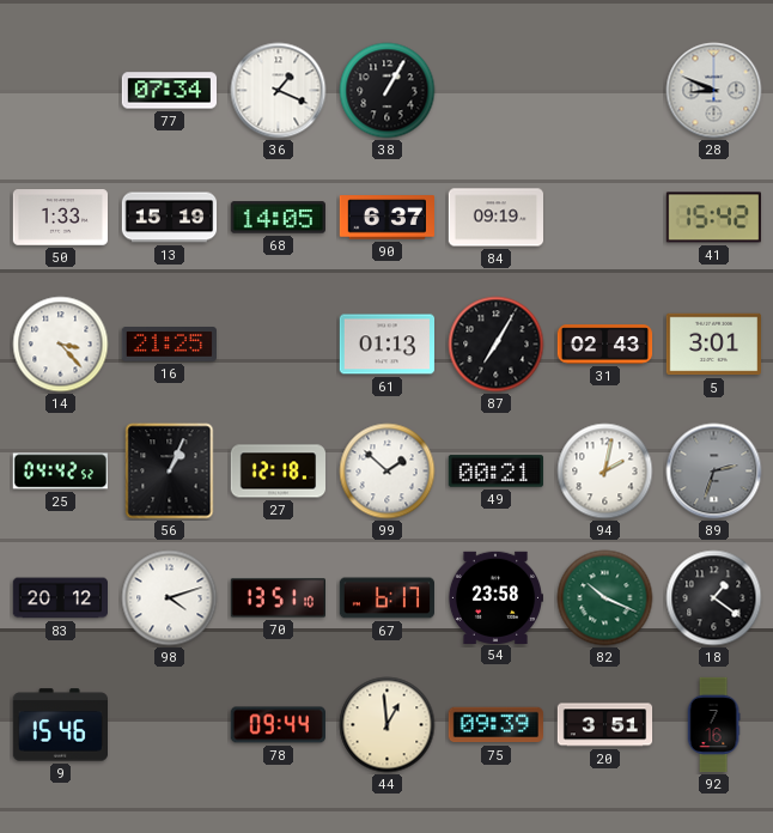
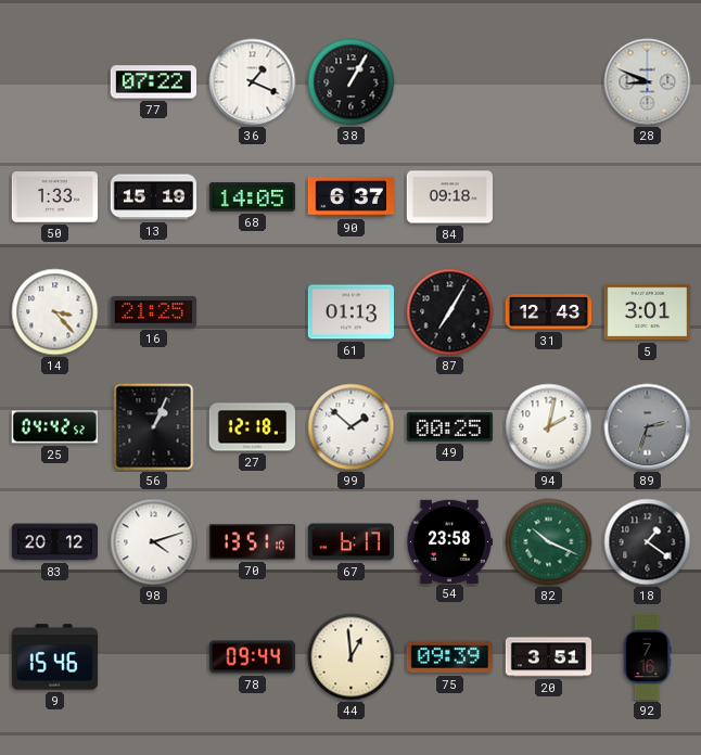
77: 07:34 -> 07:22
84: 09:19 -> 09:18
41: 15:42 -> none
31: 02:43 -> 12:43
49: 00:21 -> 00:25
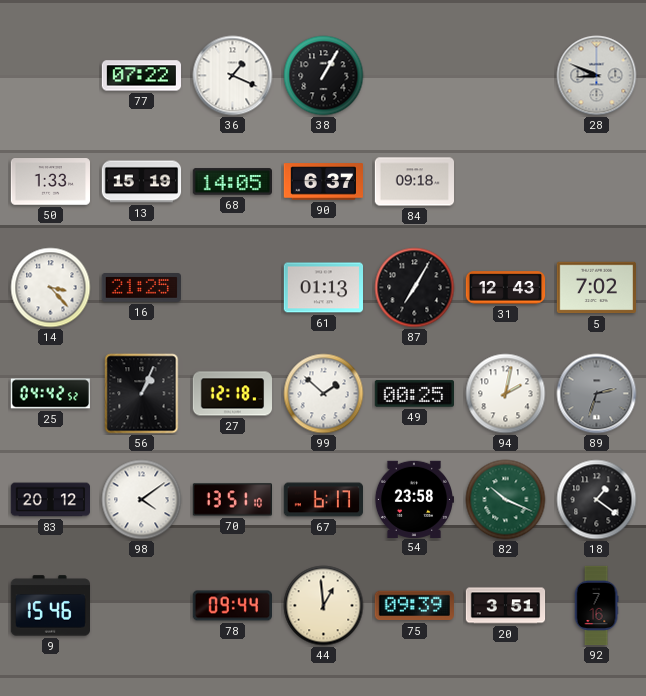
5: 3:01 -> 7:02
98: 4:12 -> 4:09
